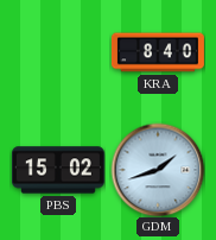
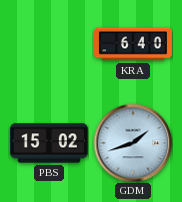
KRA: 8:40 -> 6:40
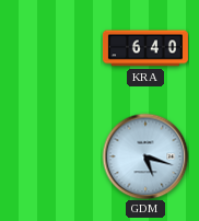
PBS: 15:02 -> none
GDM: 1:42 -> 5:18
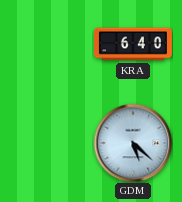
GDM: 5:18 -> 5:22
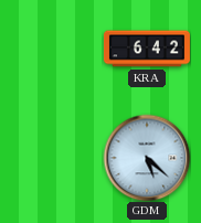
KRA: 6:40 -> 6:42
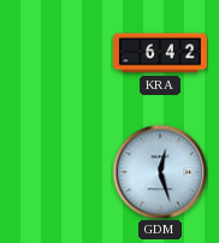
GDM: 5:22 -> 12:27
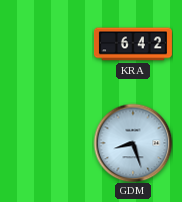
GDM: 12:27 -> 8:27
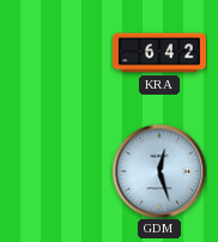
GDM: 8:27 -> 12:27
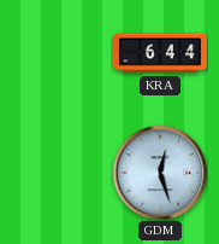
KRA: 6:42 -> 6:44
